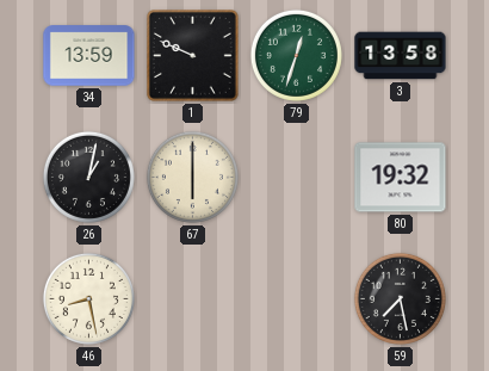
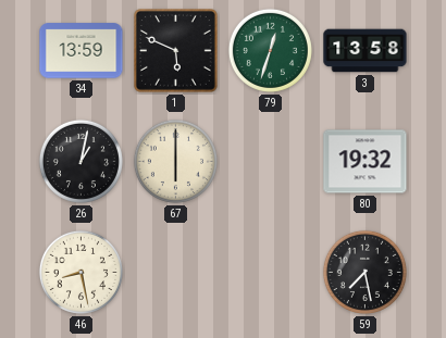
1: 9:49 -> 5:49
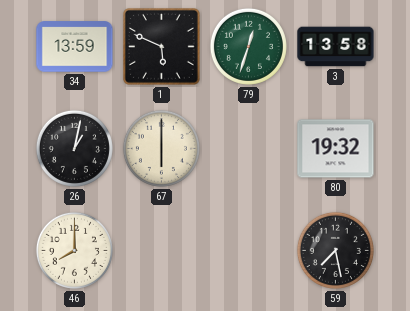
46: 8:28 -> 8:00
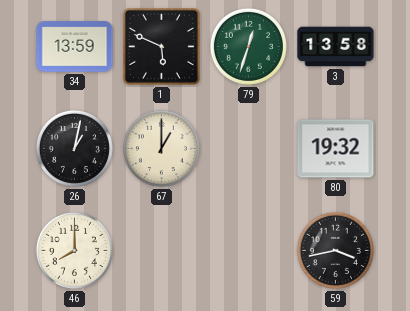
67: 6:00 -> 1:00
59: 7:28 -> 3:43
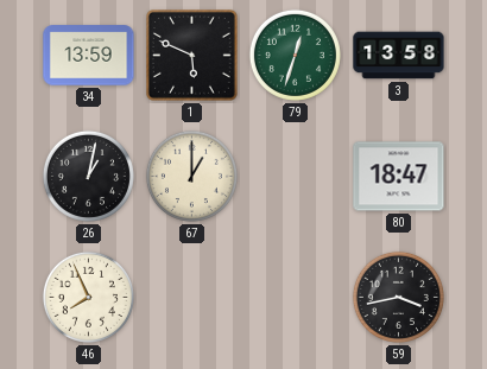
80: 19:32 -> 18:47
46: 8:00 -> 7:56
